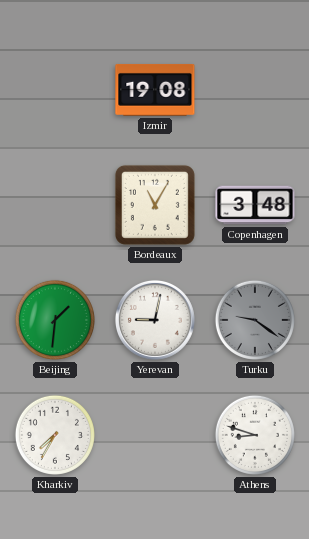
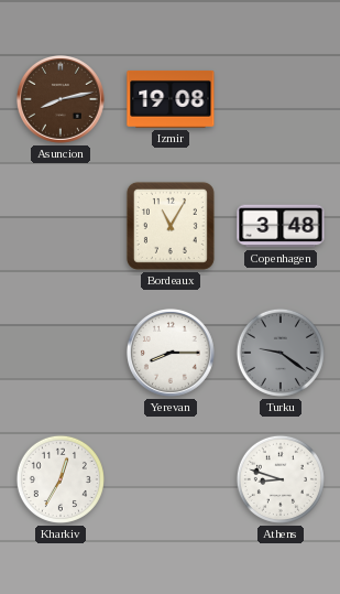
Asuncion: none -> 8:13
Beijing: 1:31 -> none
Yerevan: 9:02 -> 8:15
Kharkiv: 7:35 -> 12:35
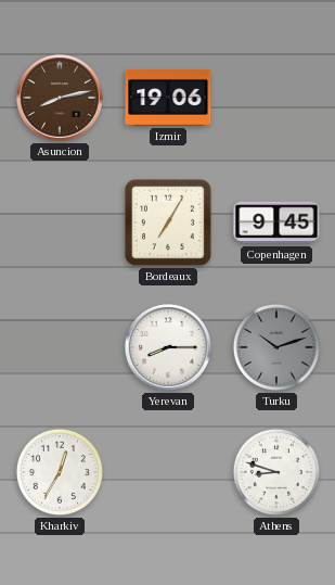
Izmir: 19:08 -> 19:06
Bordeaux: 11:05 -> 7:05
Copenhagen: 3:48 -> 9:45
Turku: 9:21 -> 10:12
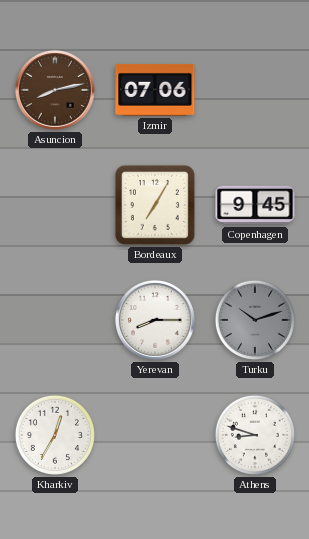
Izmir: 19:06 -> 07:06
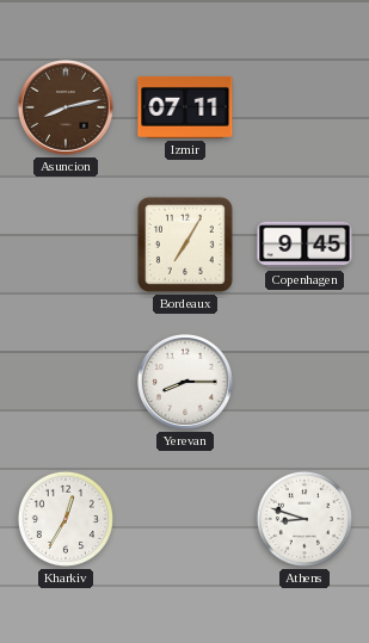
Izmir: 07:06 -> 07:11
Turku: 10:12 -> none
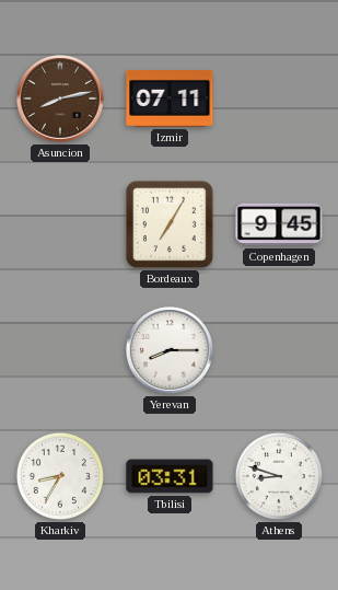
Kharkiv: 12:35 -> 8:35
Tbilisi: none -> 03:31
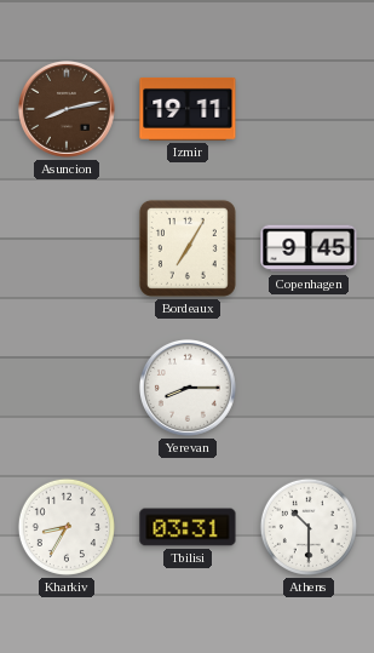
Izmir: 07:11 -> 19:11
Athens: 8:48 -> 10:30
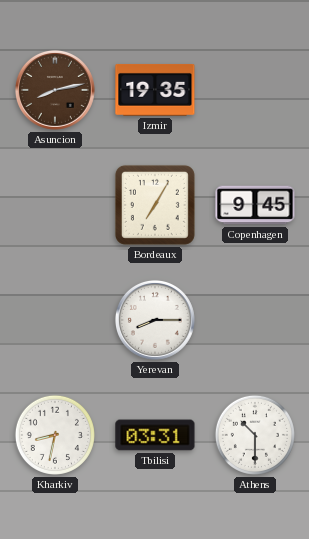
Izmir: 19:11 -> 19:35
Kharkiv: 8:35 -> 8:32
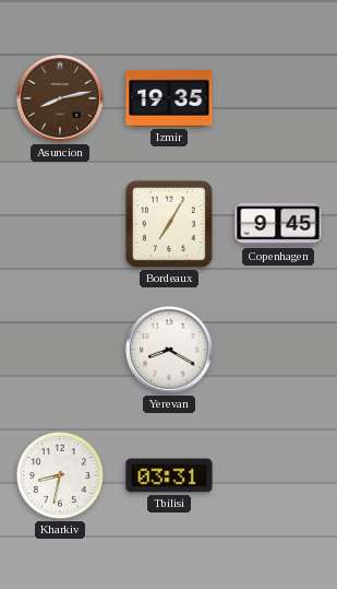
Yerevan: 8:15 -> 8:20
Athens: 10:30 -> none
